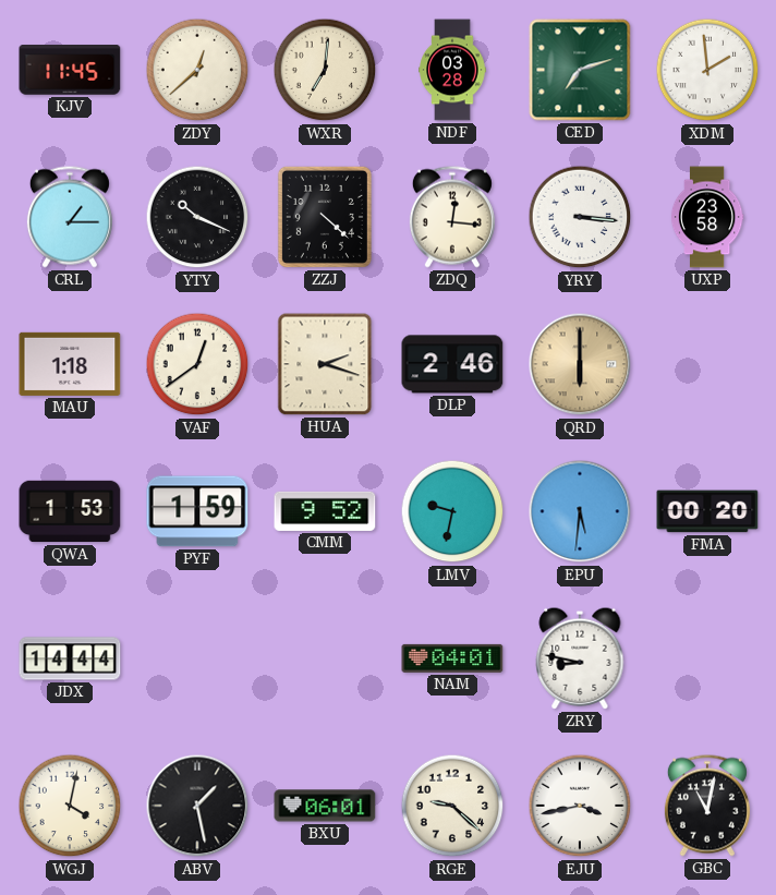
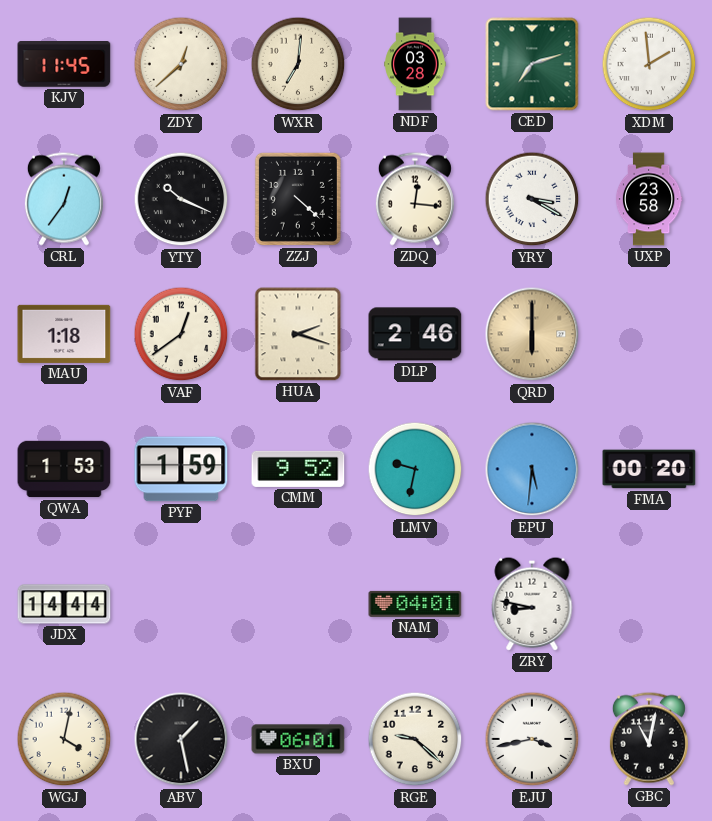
CRL: 1:15 -> 12:36
YRY: 3:16 -> 3:20
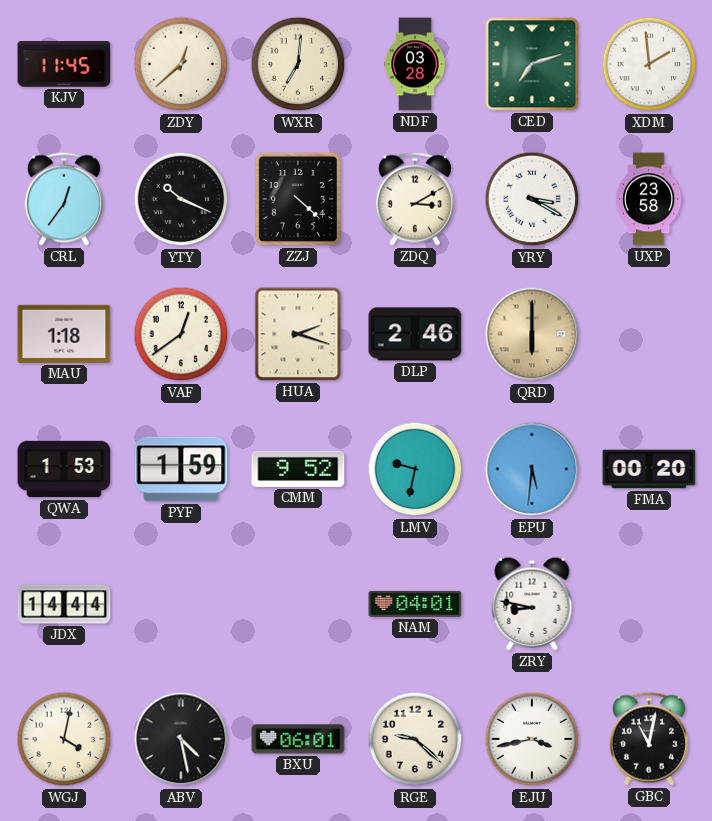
ZDQ: 12:16 -> 3:10
ABV: 1:28 -> 4:28
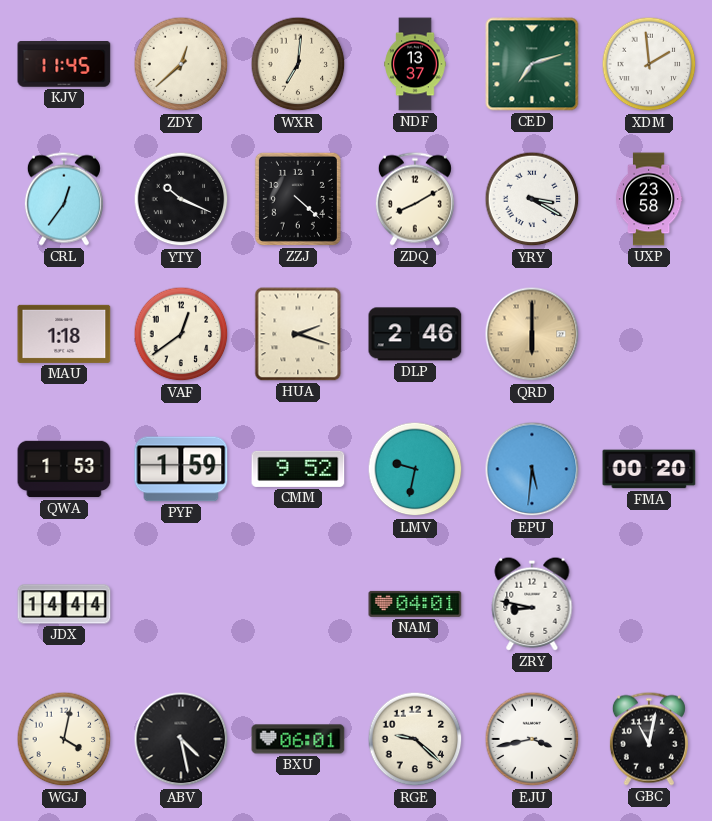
NDF: 03:28 -> 13:37
ZDQ: 3:10 -> 8:10
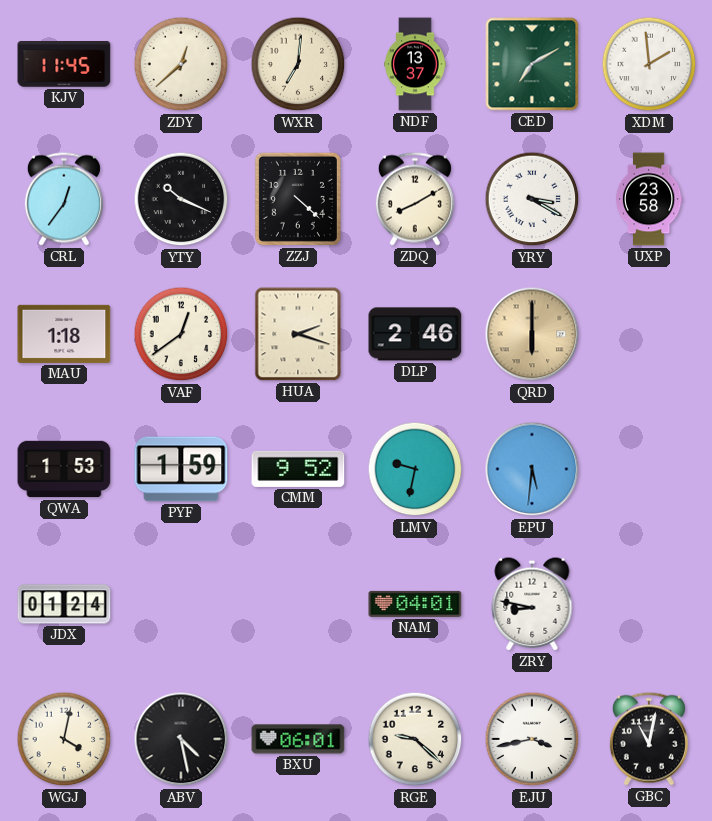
CED: 7:12 -> 7:10
FMA: 00:20 -> none
JDX: 14:44 -> 01:24
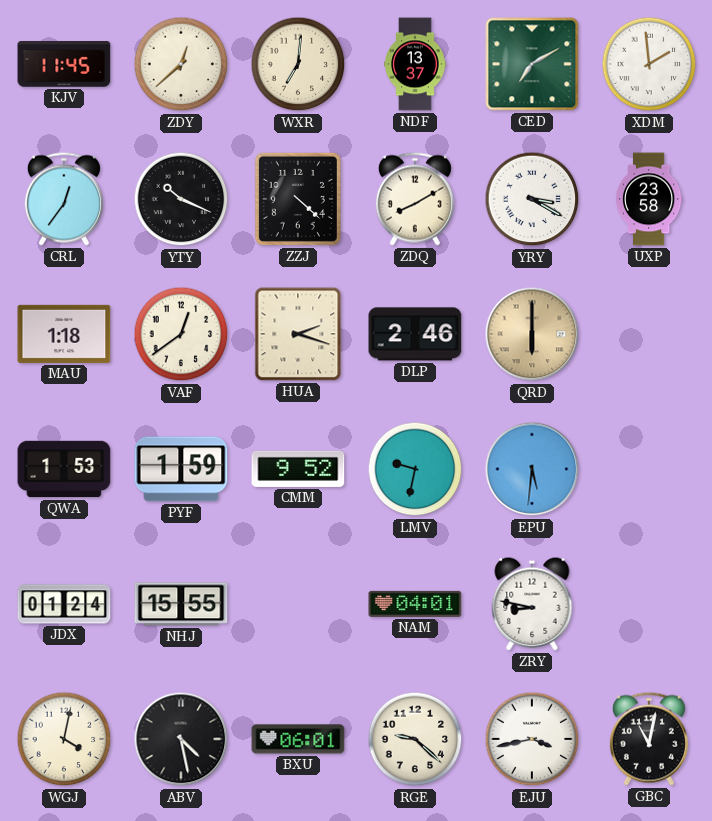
NHJ: none -> 15:55
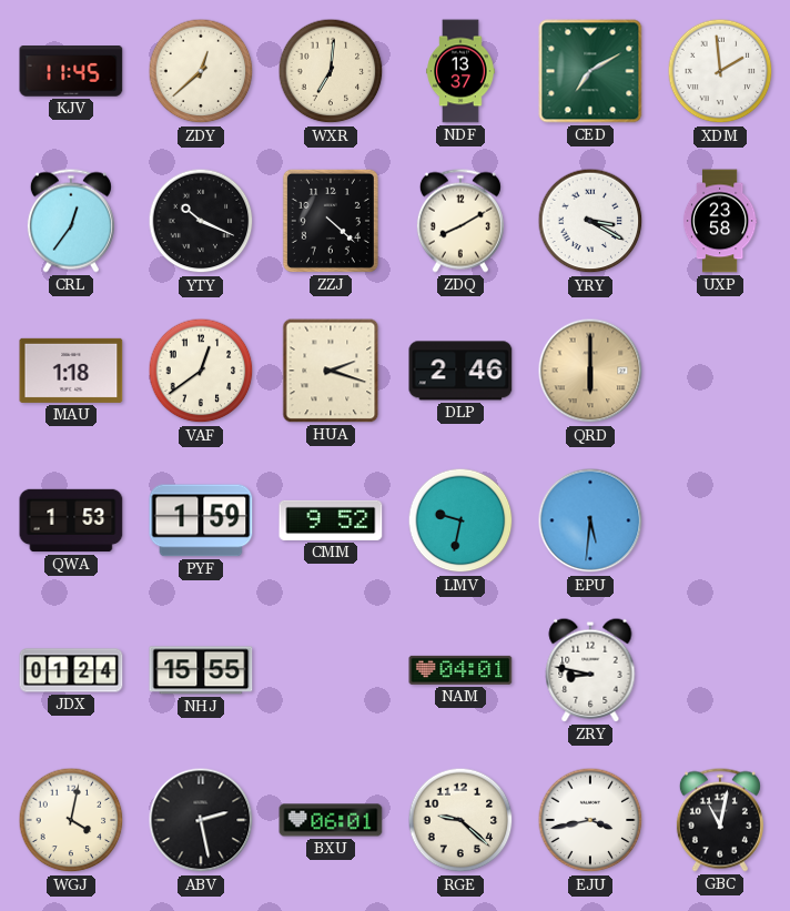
ABV: 4:28 -> 2:28
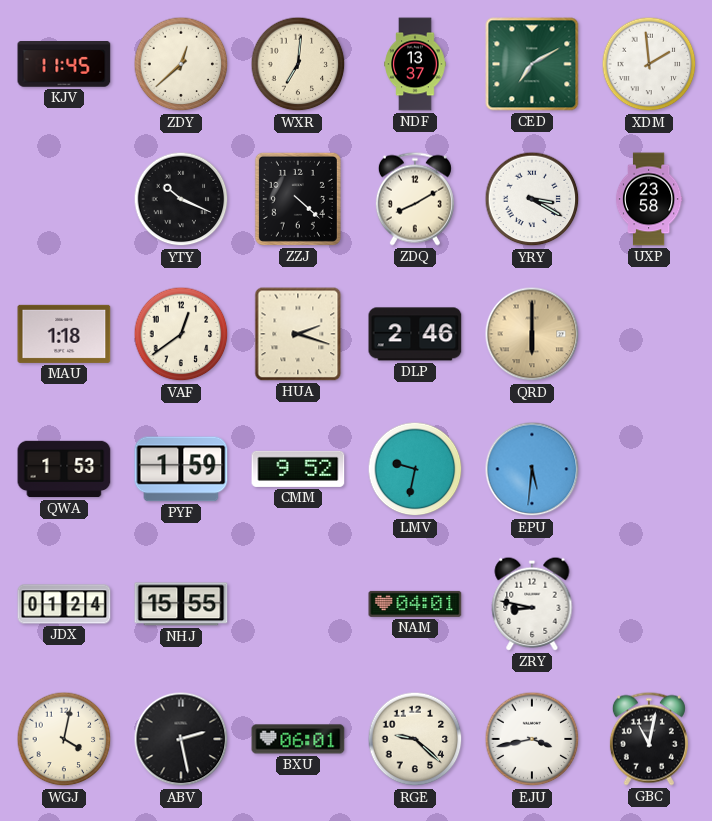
CRL: 12:36 -> none
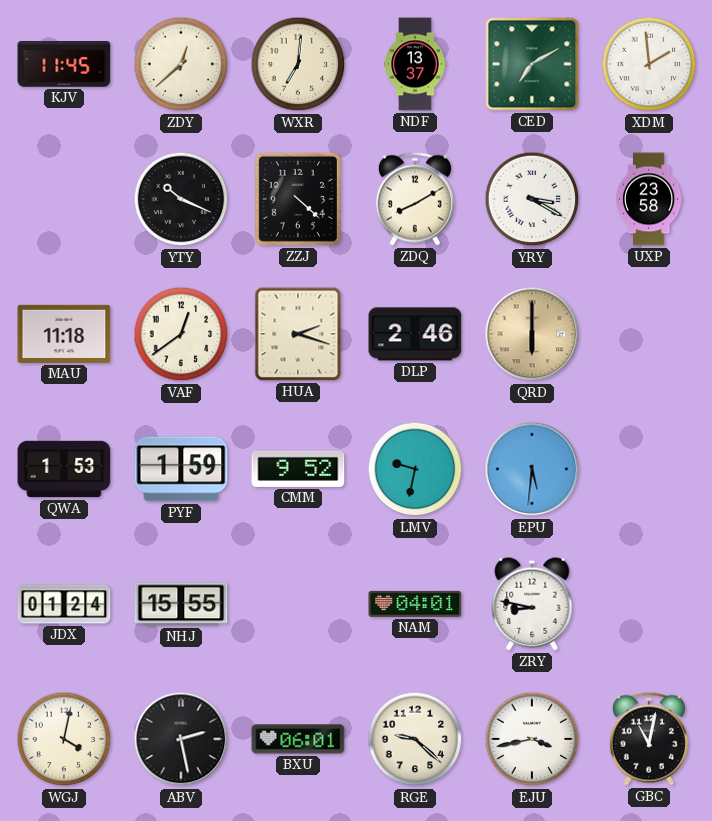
MAU: 1:18 -> 11:18
